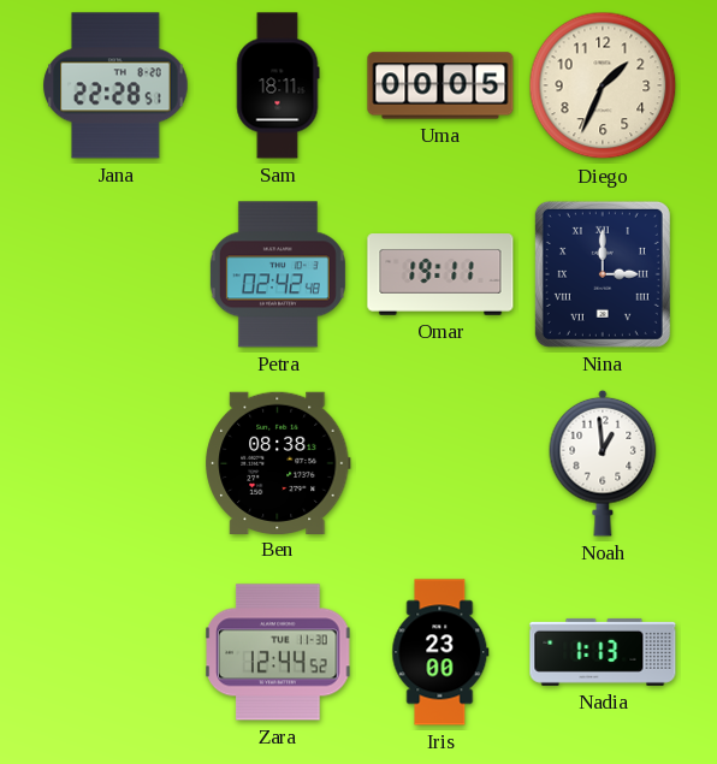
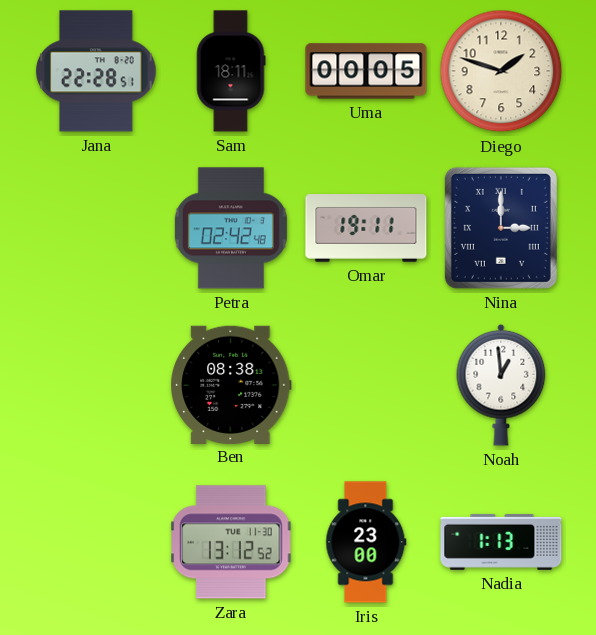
Diego: 1:34 -> 1:48
Zara: 12:44 -> 13:12
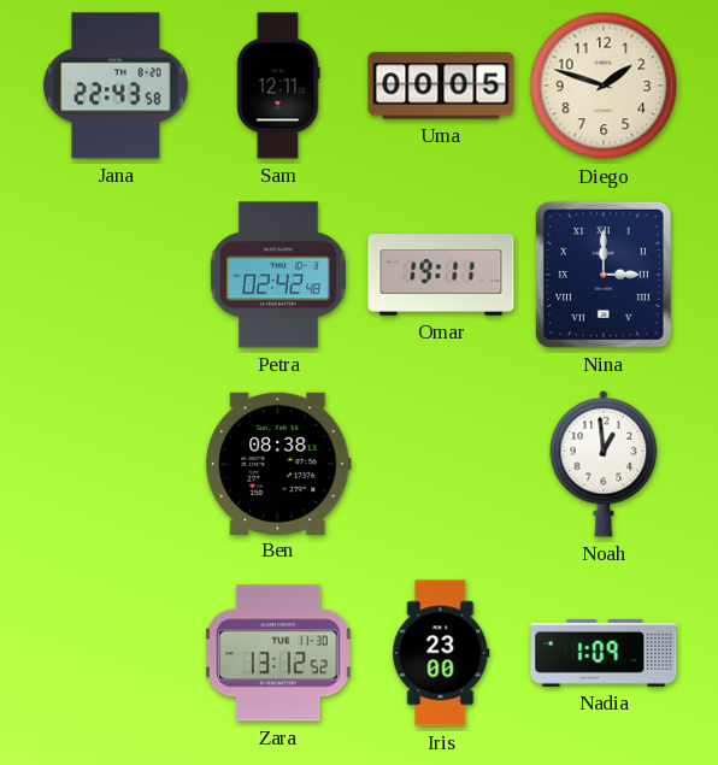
Jana: 22:28 -> 22:43
Sam: 18:11 -> 12:11
Nadia: 1:13 -> 1:09
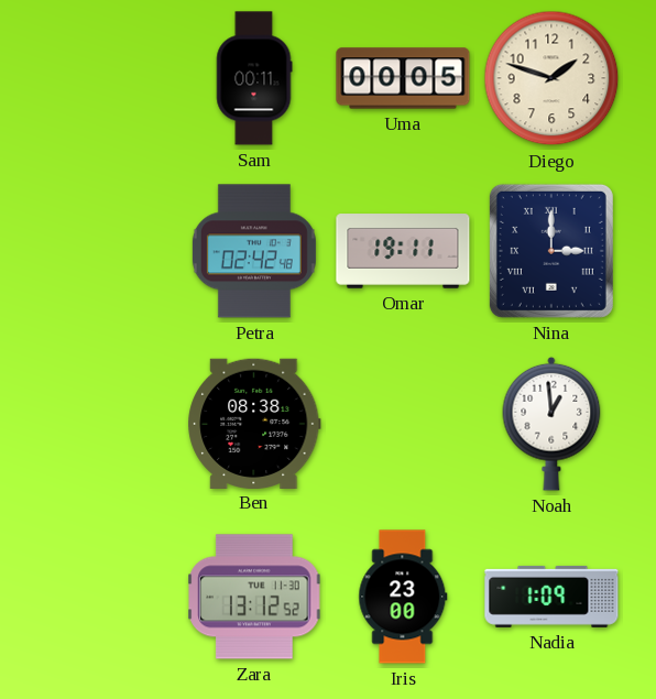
Jana: 22:43 -> none
Sam: 12:11 -> 00:11
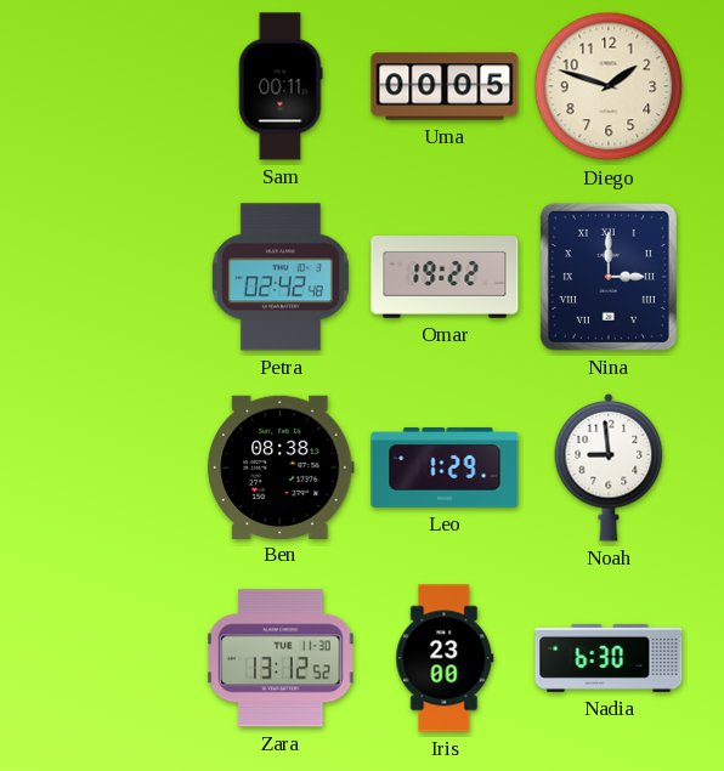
Omar: 19:11 -> 19:22
Leo: none -> 1:29
Noah: 12:59 -> 8:59
Nadia: 1:09 -> 6:30
